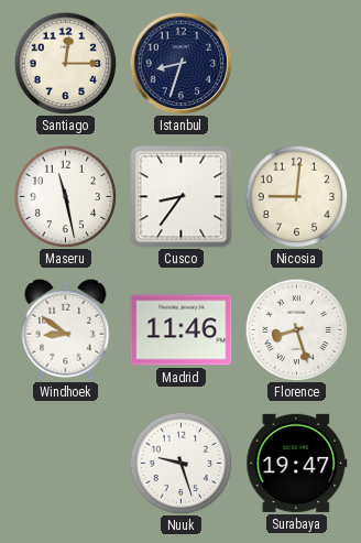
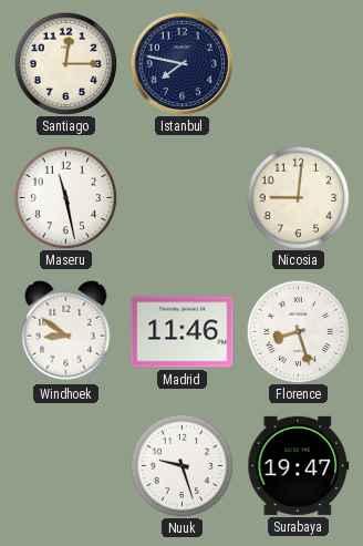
Istanbul: 8:33 -> 7:47
Cusco: 8:36 -> none
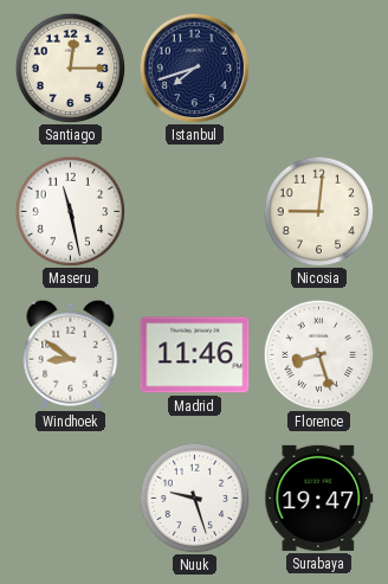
Istanbul: 7:47 -> 7:42
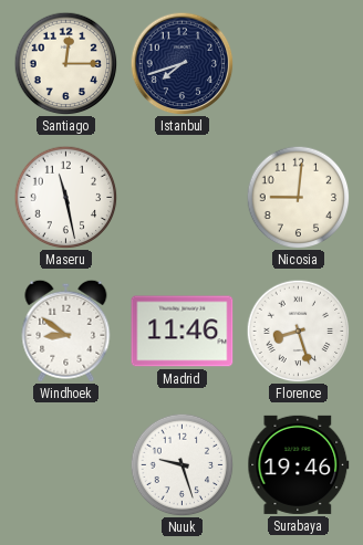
Surabaya: 19:47 -> 19:46
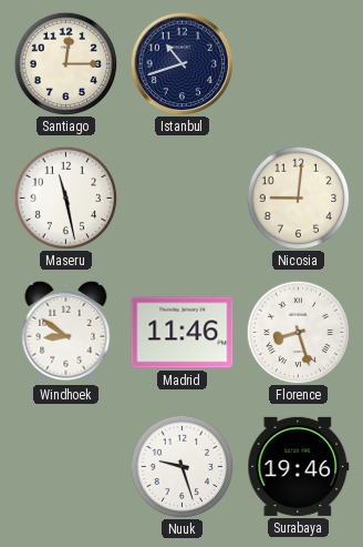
Istanbul: 7:42 -> 10:42
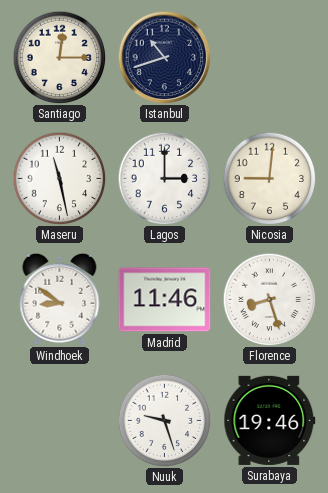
Lagos: none -> 3:00
